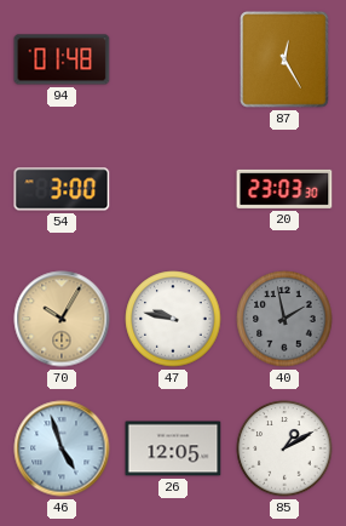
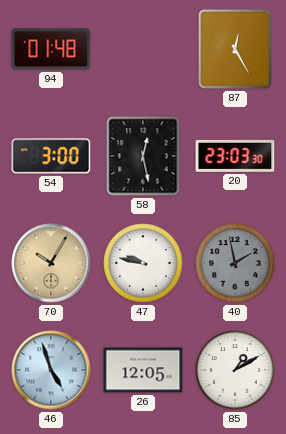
58: none -> 12:28
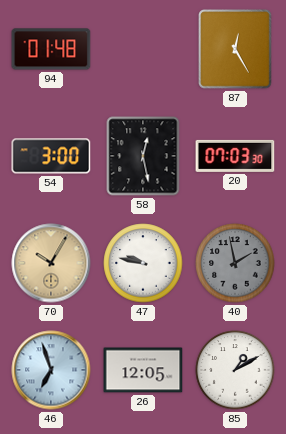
20: 23:03 -> 07:03
46: 4:57 -> 6:57
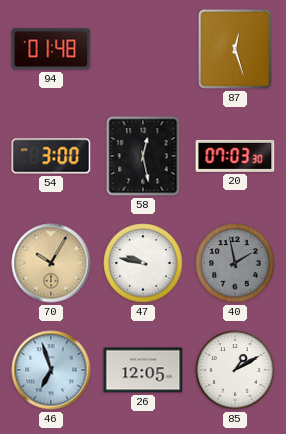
87: 12:25 -> 12:27
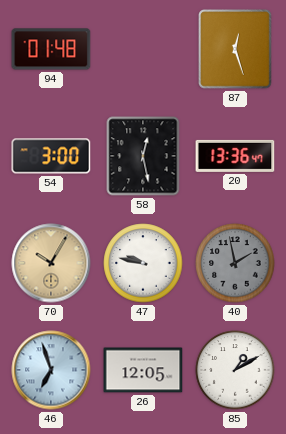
20: 07:03 -> 13:36
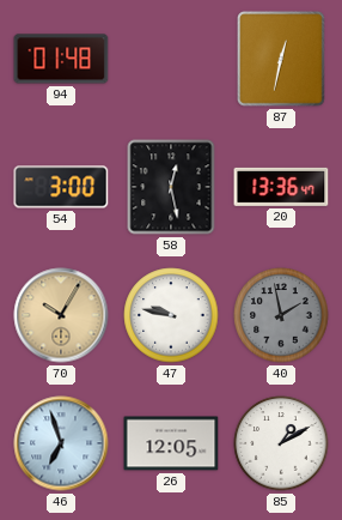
87: 12:27 -> 12:32
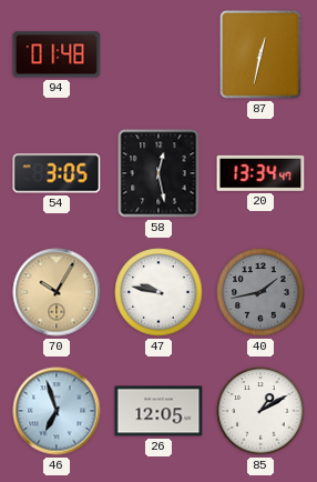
54: 3:00 -> 3:05
20: 13:36 -> 13:34
40: 1:58 -> 1:43
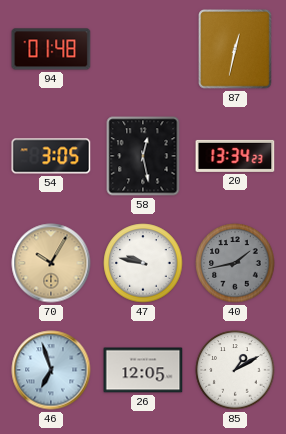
20: 13:34:47 -> 13:34:23
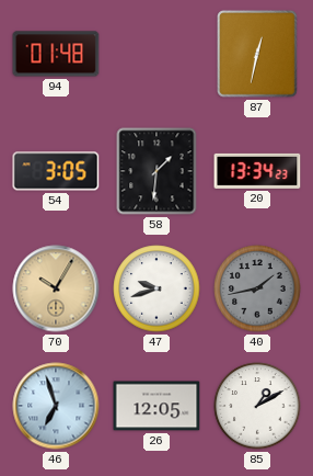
58: 12:28 -> 1:31
47: 9:47 -> 9:42
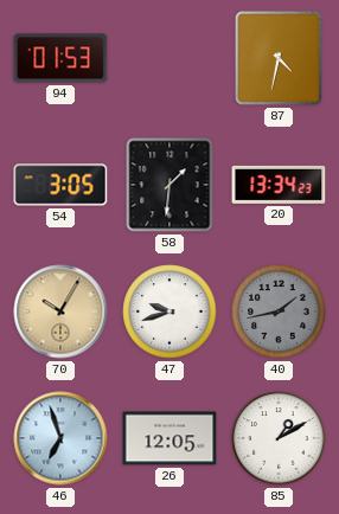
94: 01:48 -> 01:53
87: 12:32 -> 4:32
